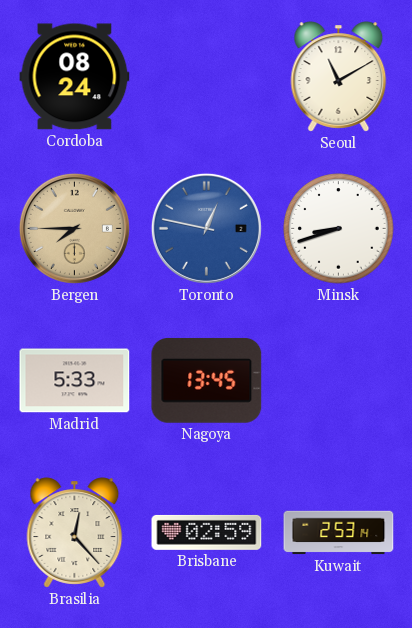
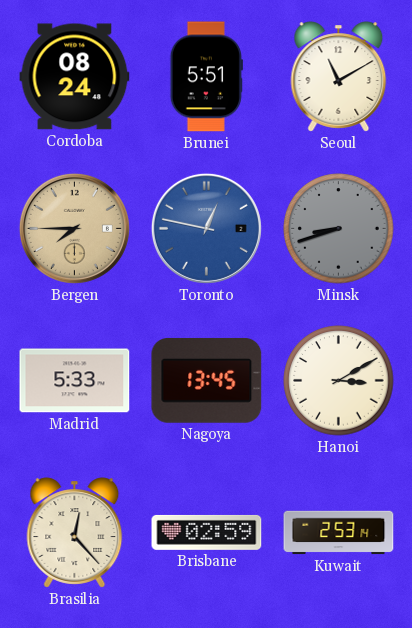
Brunei: none -> 5:51
Minsk dial: white -> grey
Hanoi: none -> 3:10
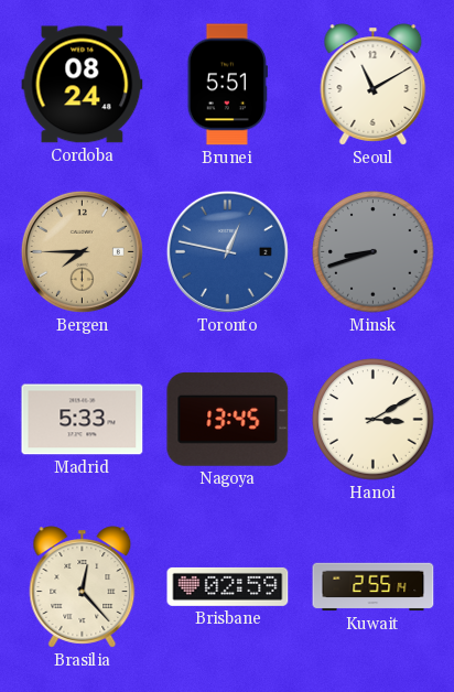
Kuwait: 2:53 -> 2:55
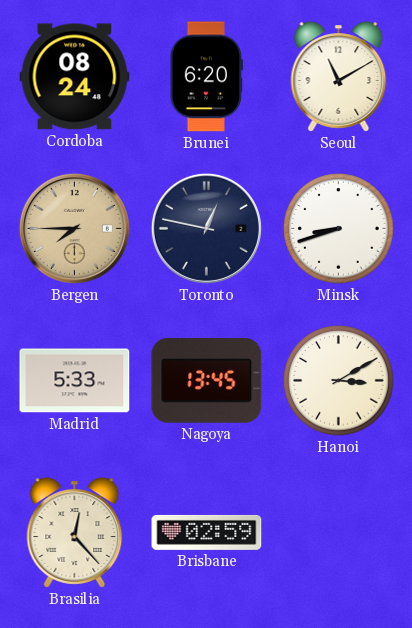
Brunei: 5:51 -> 6:20
Toronto dial: blue -> navy
Minsk dial: grey -> white
Kuwait: 2:55 -> none
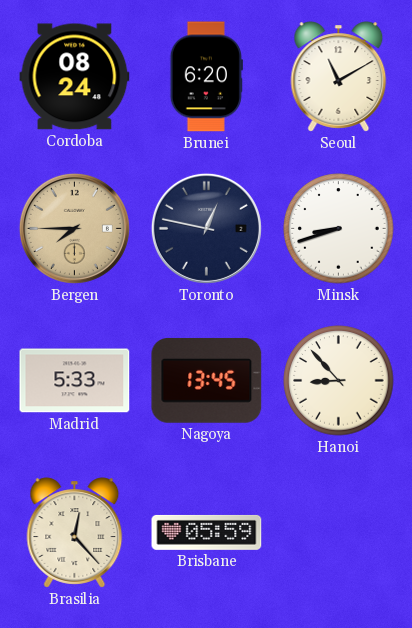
Hanoi: 3:10 -> 8:53
Brisbane: 02:59 -> 05:59
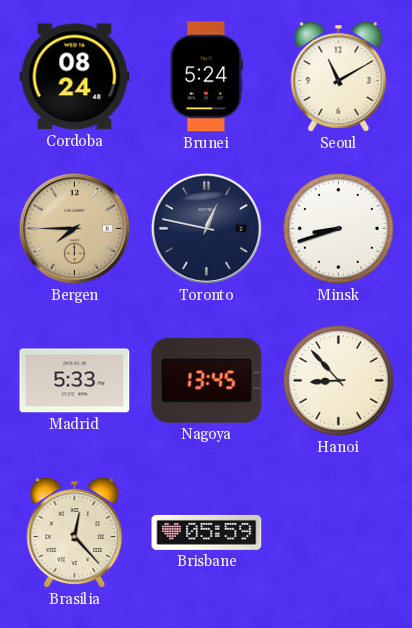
Brunei: 6:20 -> 5:24
